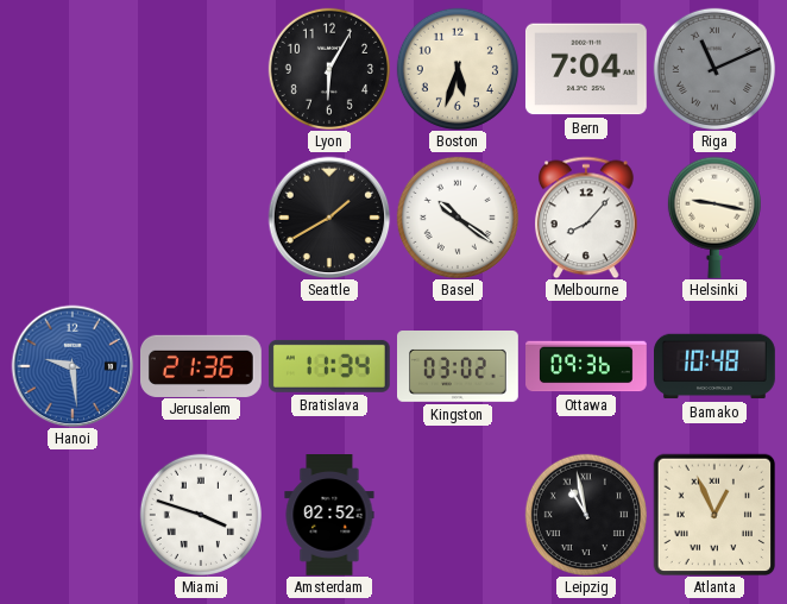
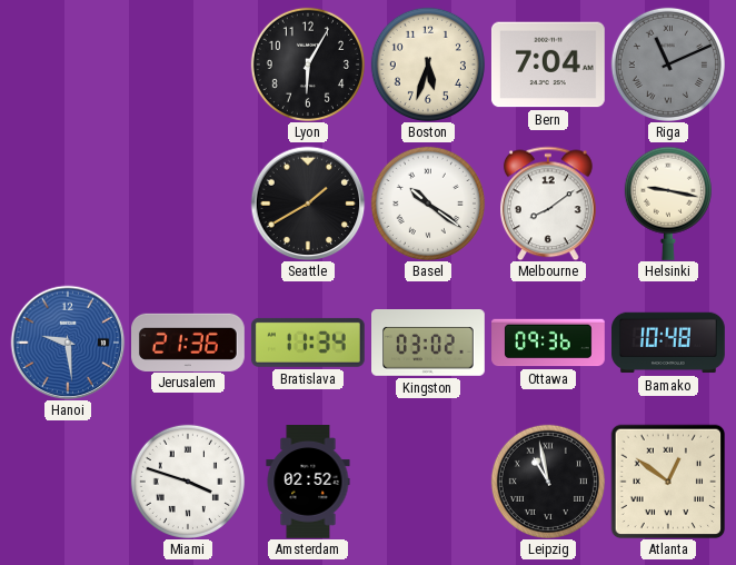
Melbourne: 8:07 -> 8:09
Atlanta: 12:56 -> 12:51
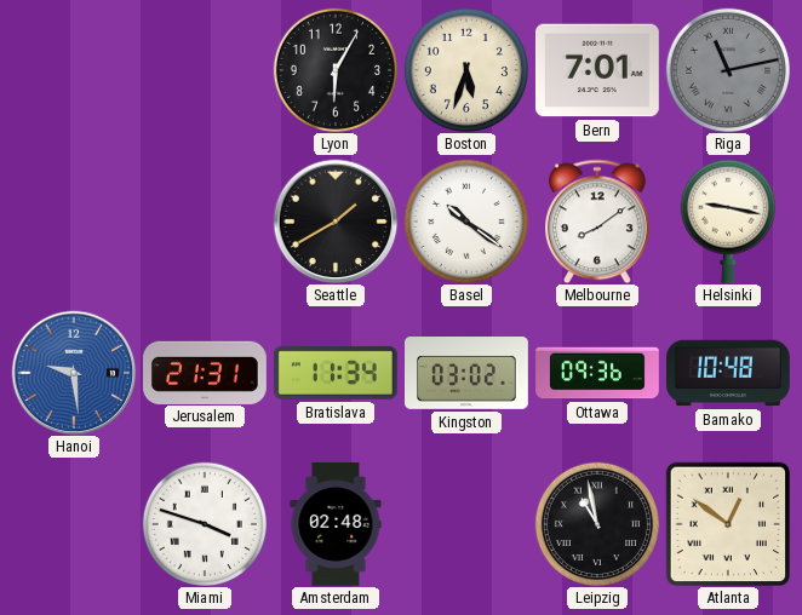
Bern: 7:04 -> 7:01
Riga: 11:11 -> 11:13
Jerusalem: 21:36 -> 21:31
Amsterdam: 02:52 -> 02:48
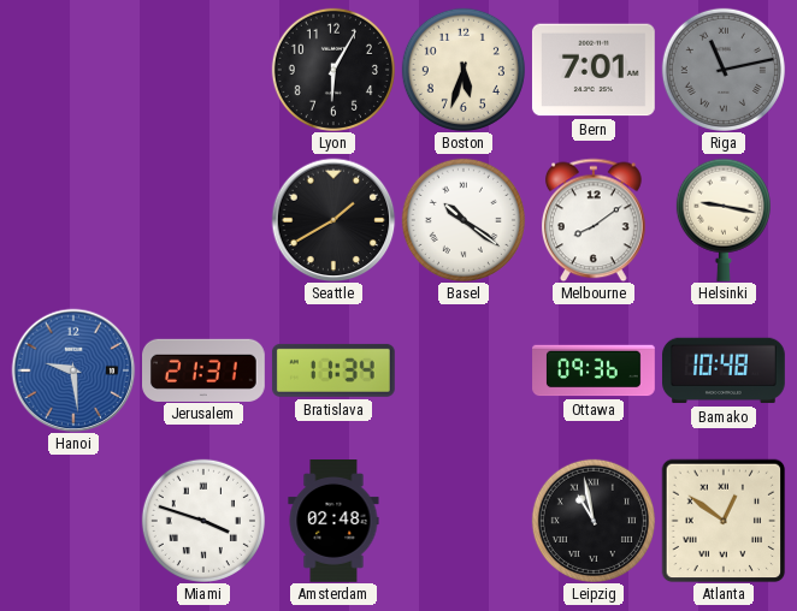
Kingston: 03:02 -> none
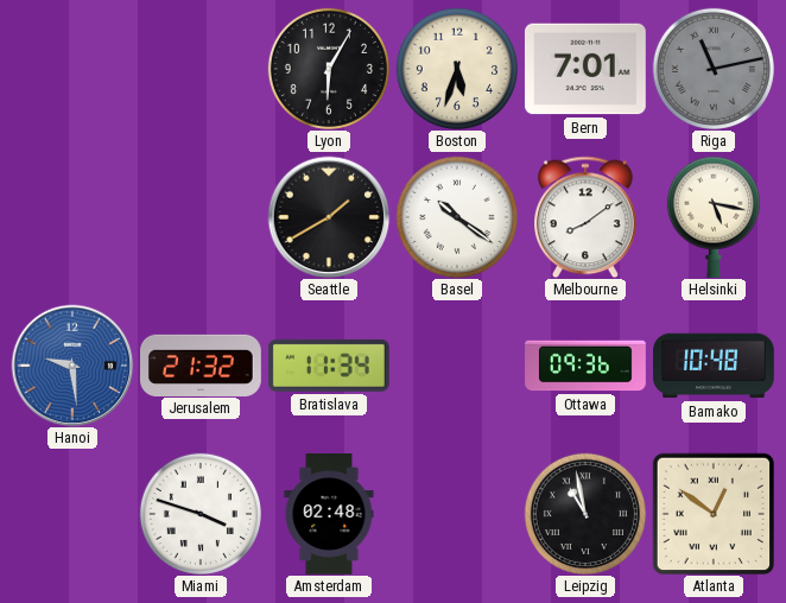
Helsinki: 9:17 -> 5:17
Jerusalem: 21:31 -> 21:32
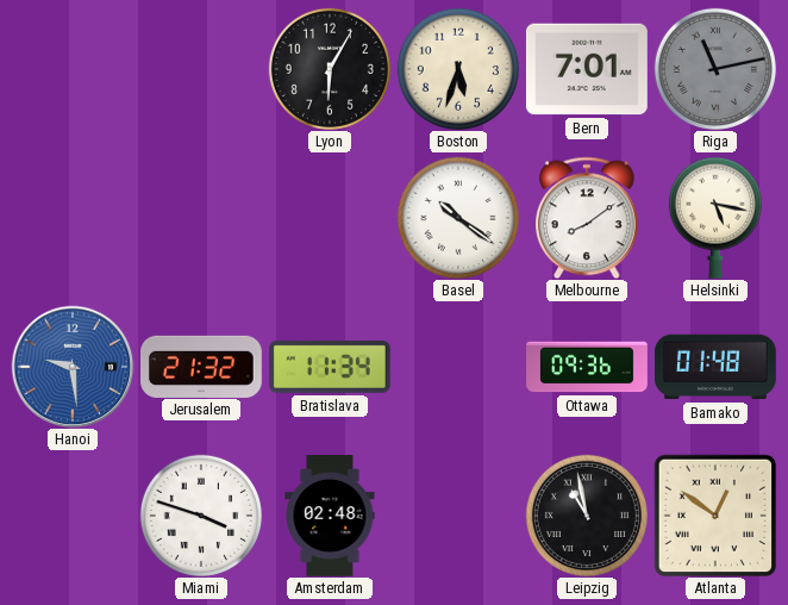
Seattle: 1:40 -> none
Bamako: 10:48 -> 01:48
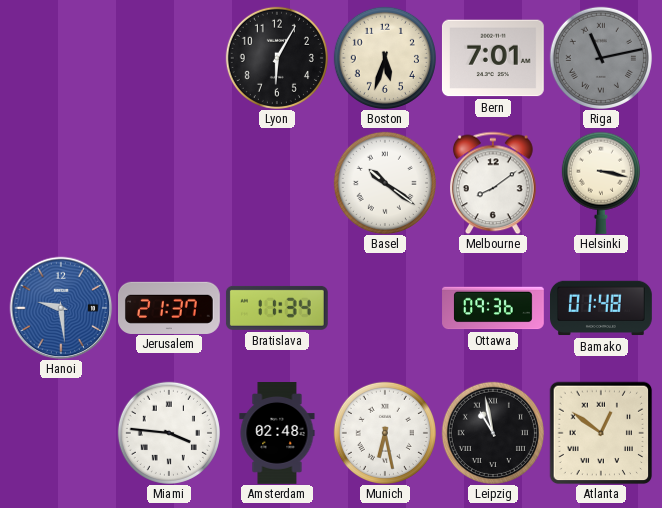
Helsinki: 5:17 -> 3:17
Jerusalem: 21:32 -> 21:37
Miami: 3:48 -> 3:46
Munich: none -> 6:28
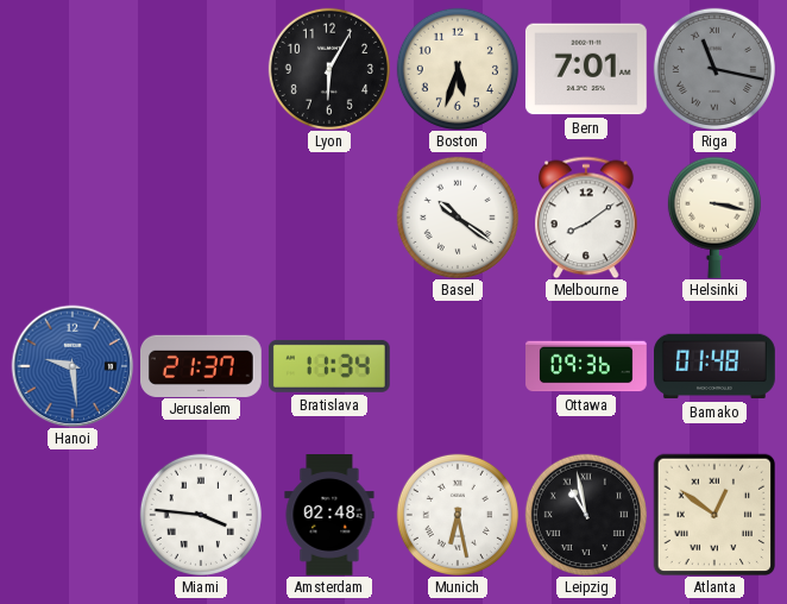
Riga: 11:13 -> 11:17
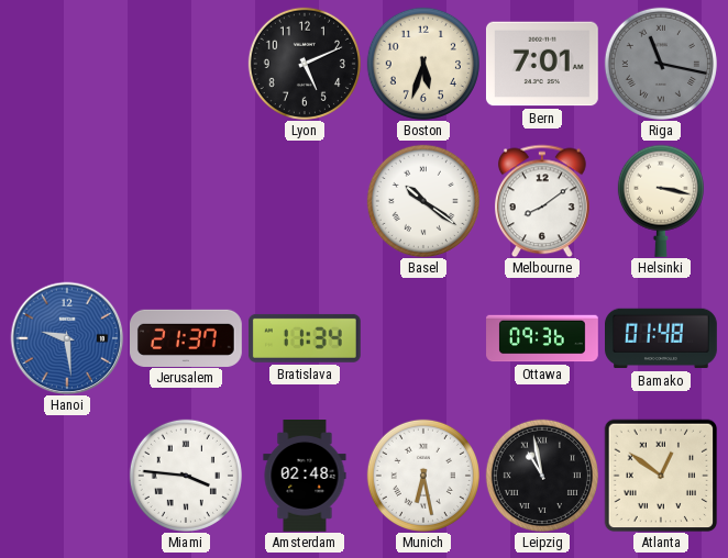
Lyon: 6:05 -> 5:11
